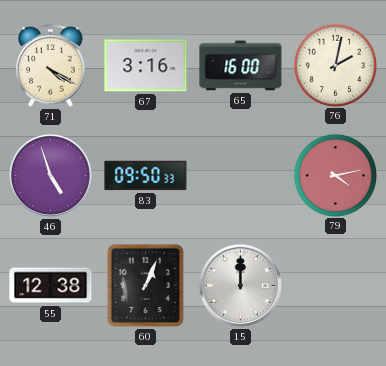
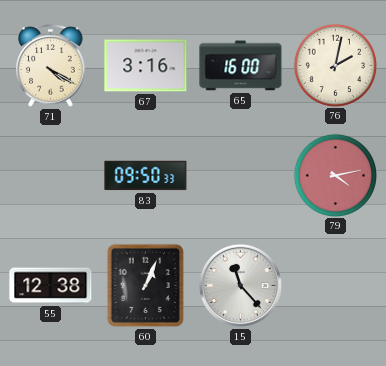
46: 4:57 -> none
15: 12:00 -> 11:23
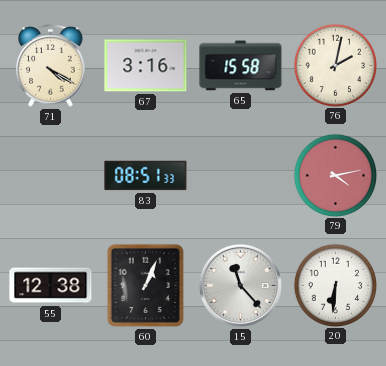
65: 16:00 -> 15:58
83: 09:50 -> 08:51
20: none -> 6:31
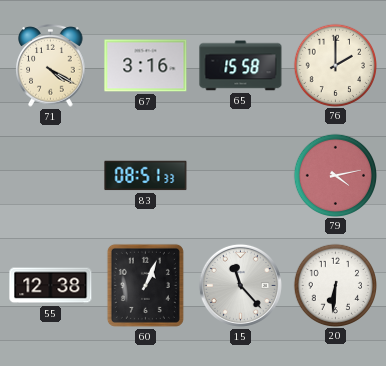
76: 2:02 -> 2:00
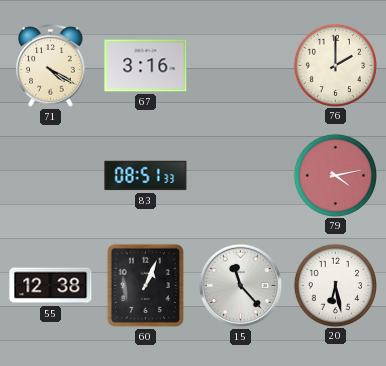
65: 15:58 -> none
20: 6:31 -> 6:28
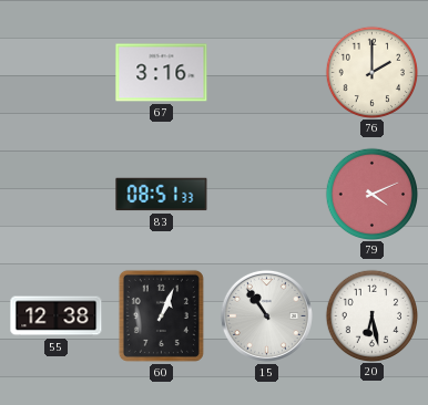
71: 4:20 -> none
79: 4:13 -> 4:11
15: 11:23 -> 10:54
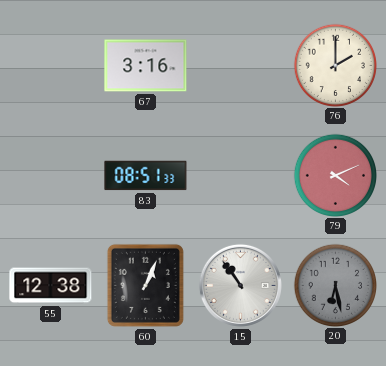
20 dial: white -> grey
